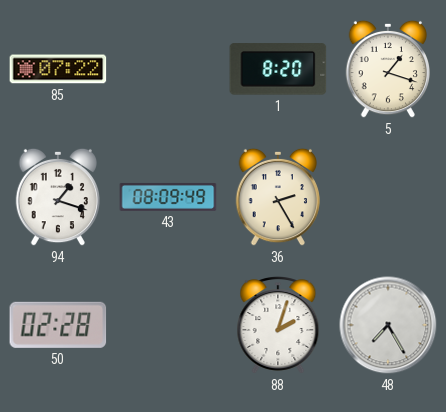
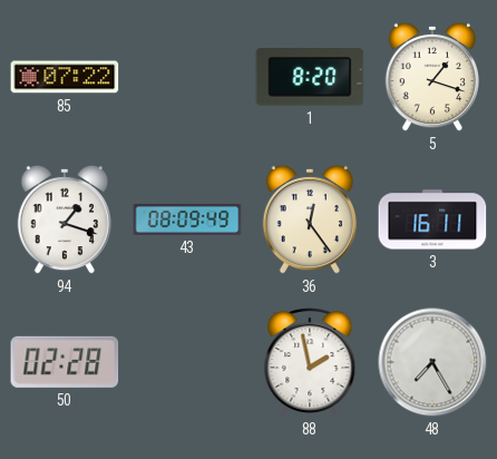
36: 2:25 -> 12:24
3: none -> 16:11
88: 2:03 -> 1:58
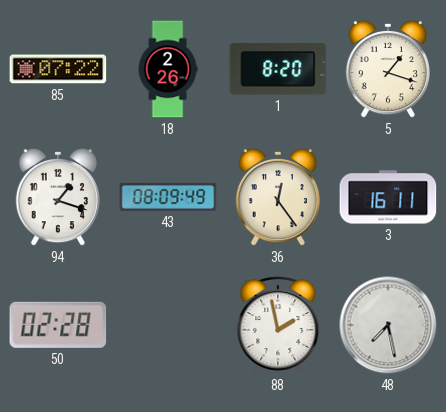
18: none -> 2:26
48: 7:25 -> 7:28
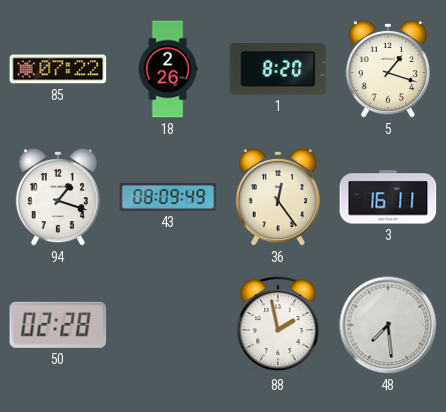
48: 7:28 -> 7:29
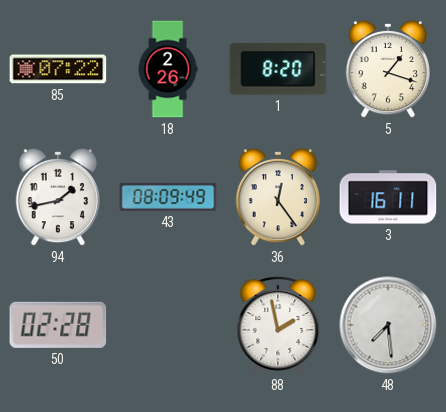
94: 1:18 -> 1:43
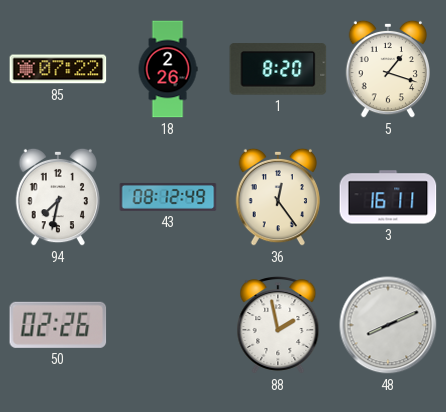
94: 1:43 -> 7:32
43: 08:09 -> 08:12
50: 02:28 -> 02:26
48: 7:29 -> 8:11
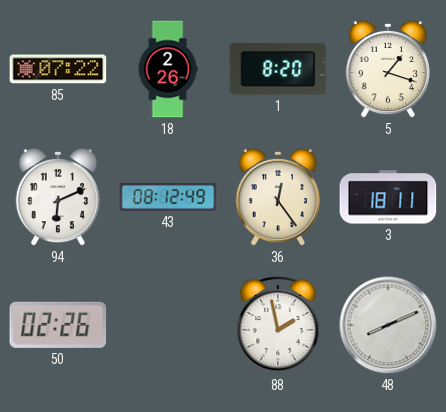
94: 7:32 -> 6:11
3: 16:11 -> 18:11
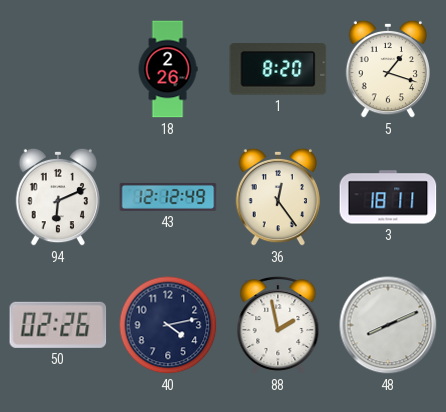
85: 07:22 -> none
43: 08:12 -> 12:12
40: none -> 4:13
